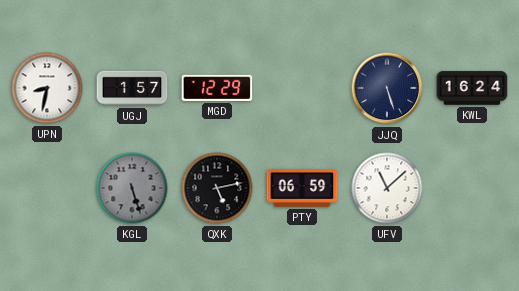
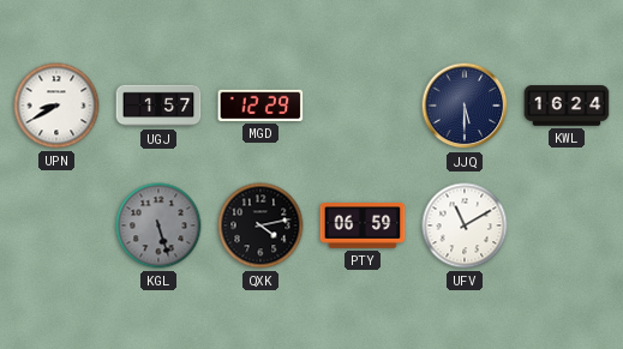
UPN: 8:32 -> 8:40
JJQ: 5:27 -> 5:30
QXK: 5:13 -> 4:13
UFV: 11:08 -> 11:10
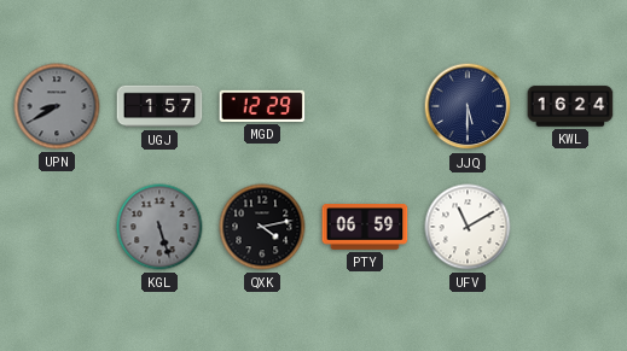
UPN dial: white -> grey
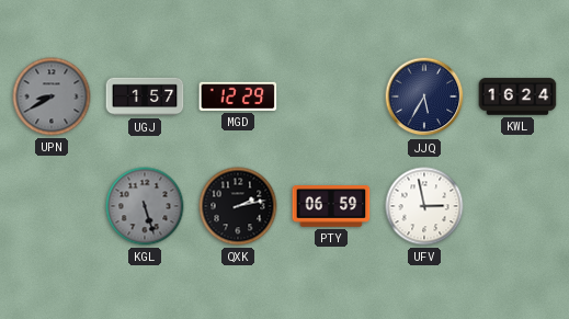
JJQ: 5:30 -> 5:35
QXK: 4:13 -> 2:13
UFV: 11:10 -> 2:58
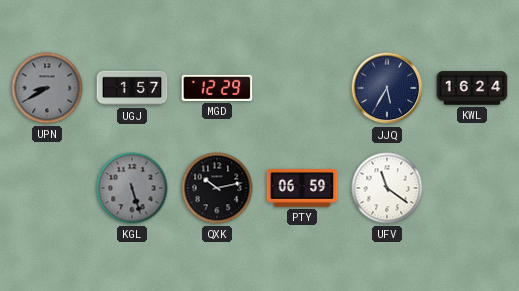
QXK: 2:13 -> 10:13
UFV: 2:58 -> 11:21
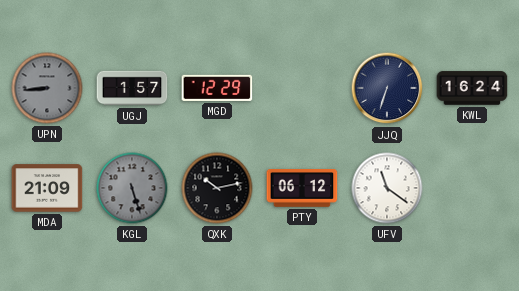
UPN: 8:40 -> 8:44
JJQ: 5:35 -> 6:33
MDA: none -> 21:09
PTY: 06:59 -> 06:12
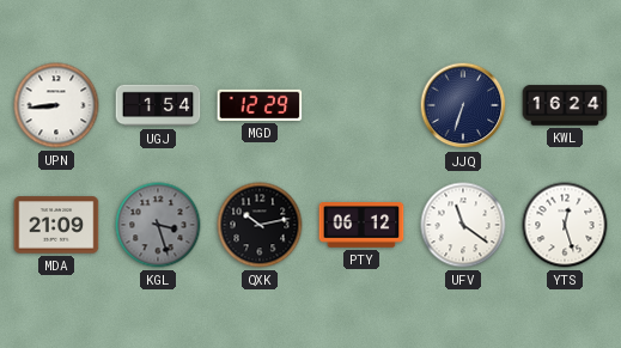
UPN dial: grey -> white
UGJ: 1:57 -> 1:54
KGL: 5:27 -> 3:27
YTS: none -> 12:27
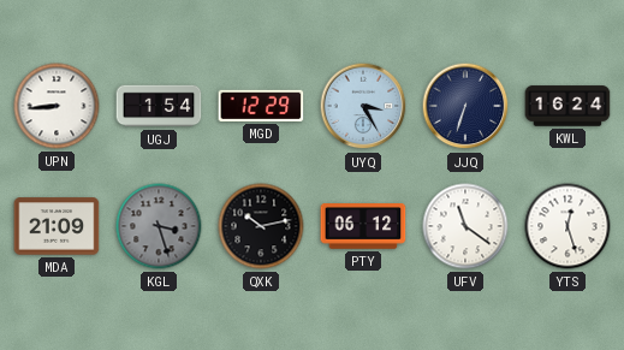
UYQ: none -> 3:25
